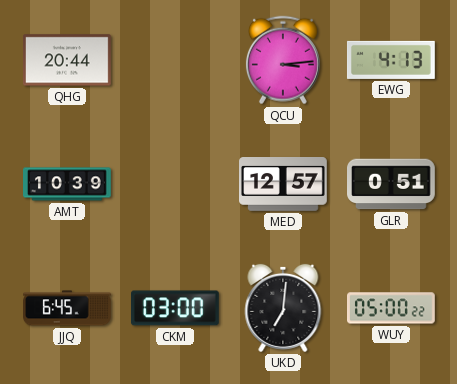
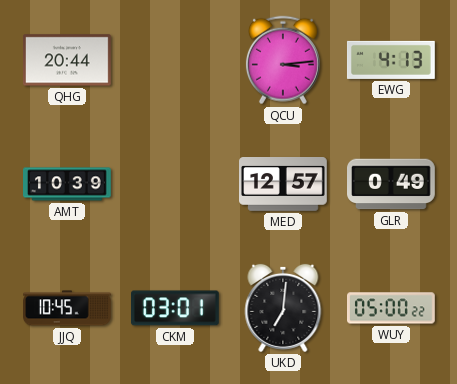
GLR: 0:51 -> 0:49
JJQ: 6:45 -> 10:45
CKM: 03:00 -> 03:01
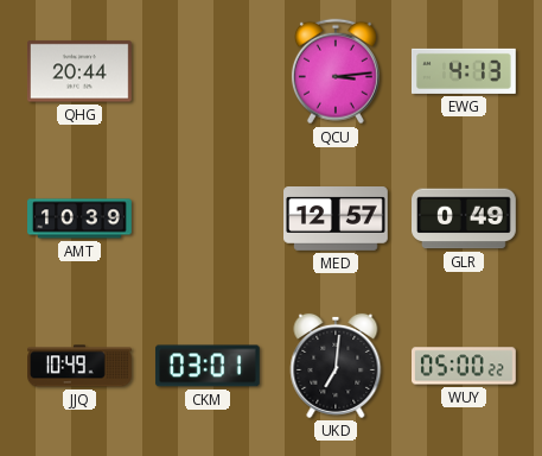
JJQ: 10:45 -> 10:49
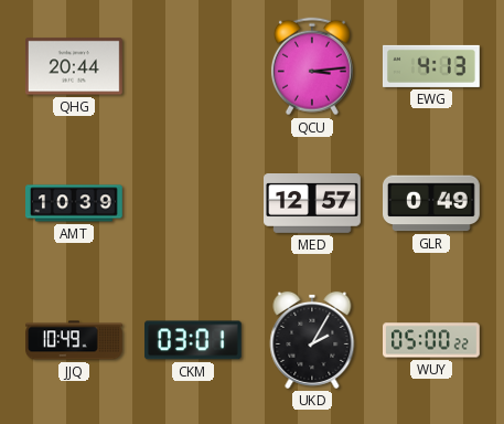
UKD: 7:01 -> 2:05
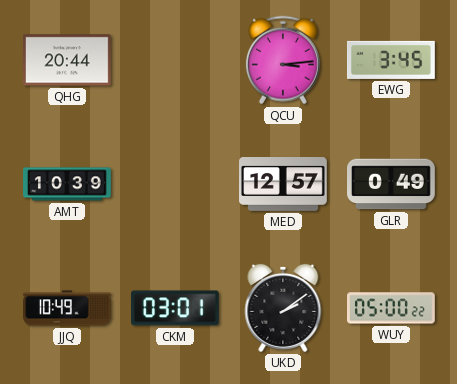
EWG: 4:13 -> 3:45
UKD: 2:05 -> 2:09
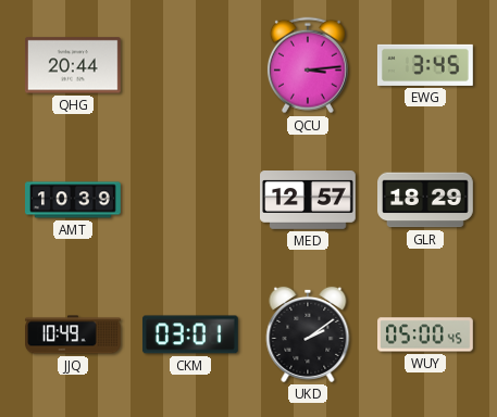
GLR: 0:49 -> 18:29
WUY: 05:00:22 -> 05:00:45
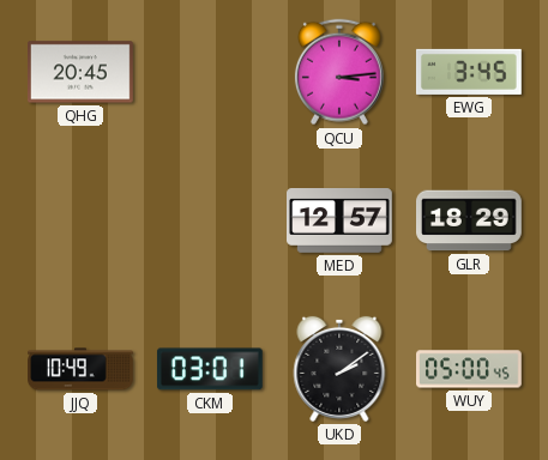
QHG: 20:44 -> 20:45
AMT: 10:39 -> none
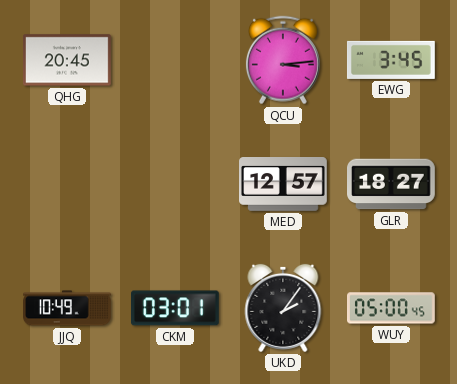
GLR: 18:29 -> 18:27
UKD: 2:09 -> 2:06
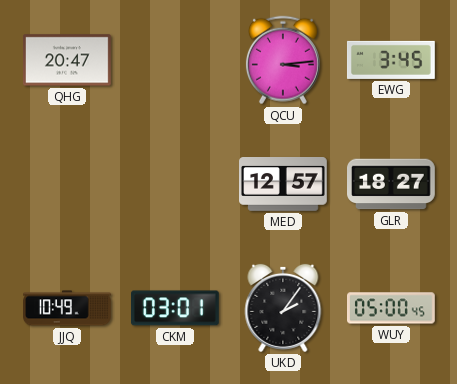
QHG: 20:45 -> 20:47
